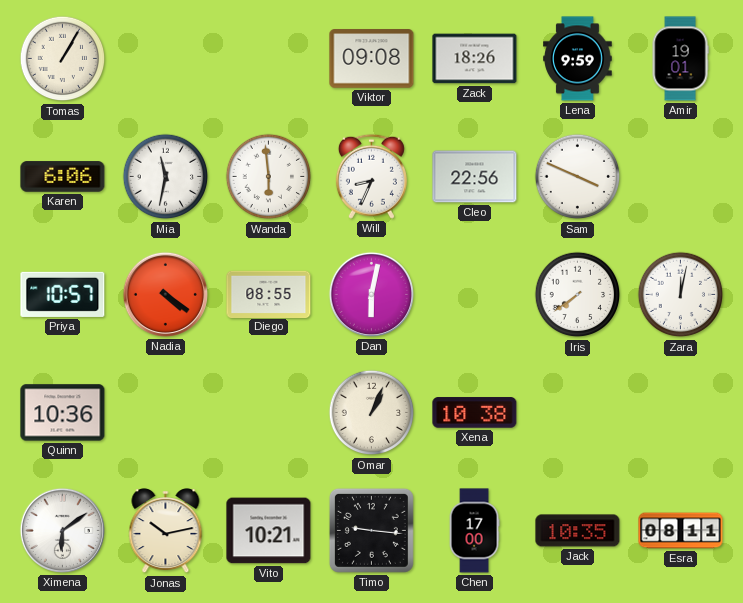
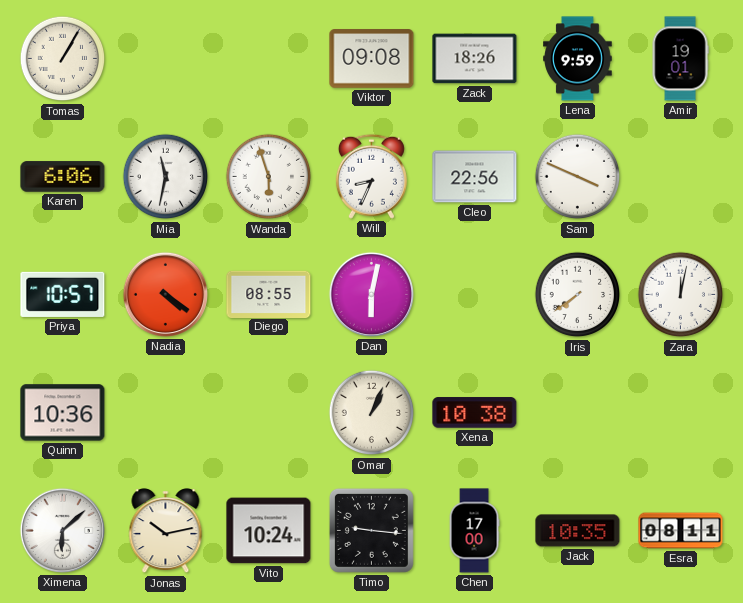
Wanda: 5:59 -> 5:57
Ximena: 6:09 -> 6:08
Vito: 10:21 -> 10:24
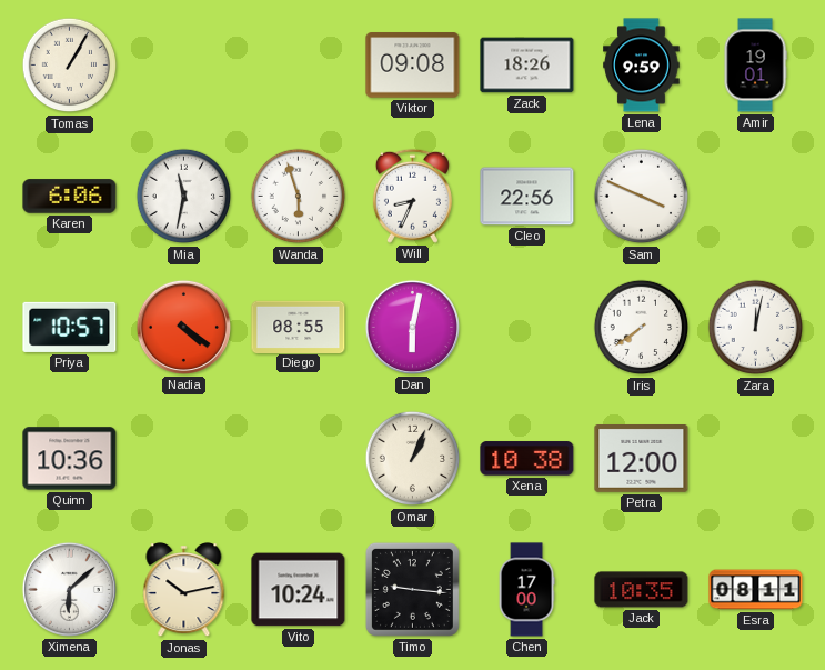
Petra: none -> 12:00
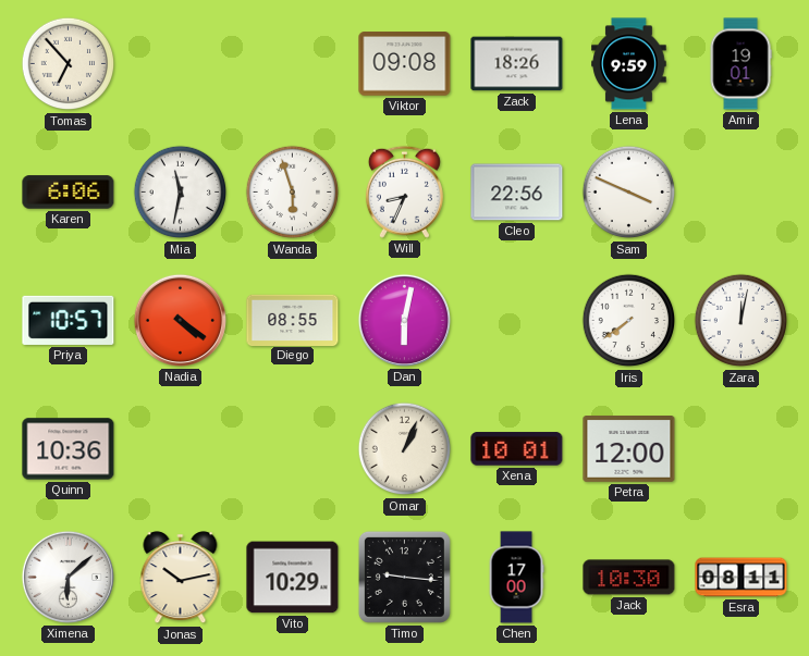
Tomas: 1:05 -> 6:53
Xena: 10:38 -> 10:01
Vito: 10:24 -> 10:29
Jack: 10:35 -> 10:30
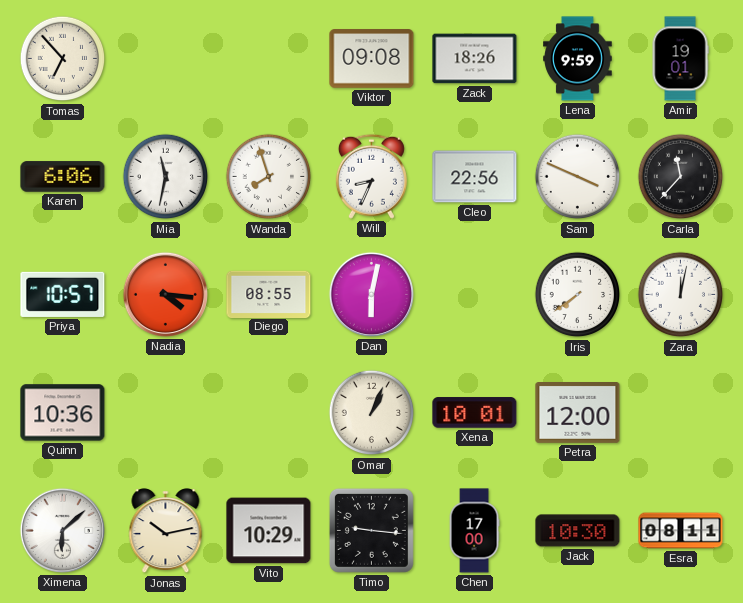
Wanda: 5:57 -> 7:57
Carla: none -> 11:37
Nadia: 4:21 -> 4:16
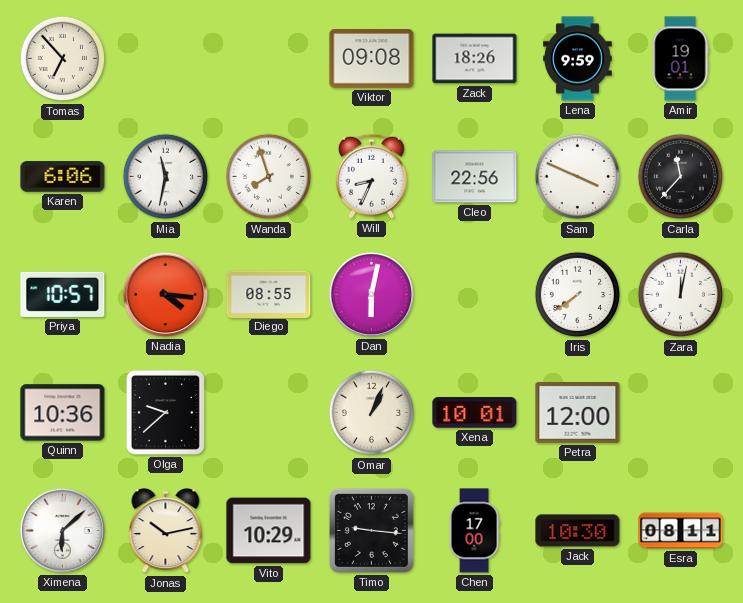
Olga: none -> 9:38
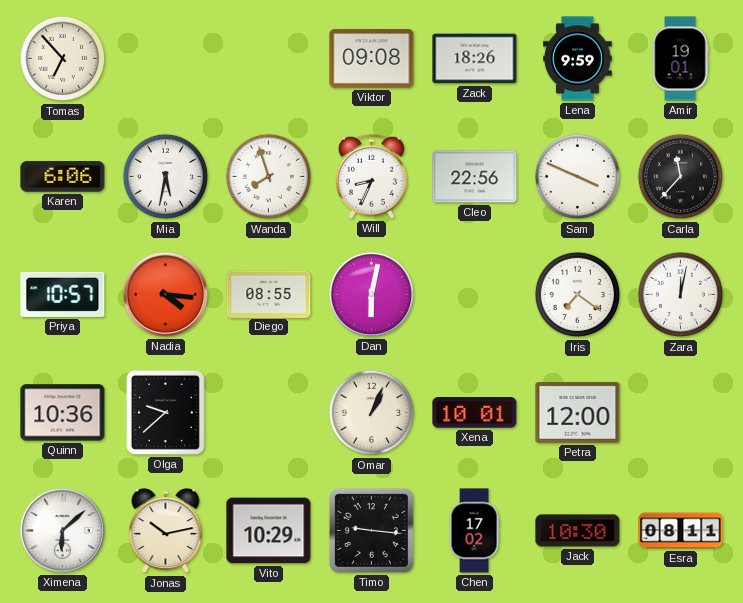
Mia: 11:32 -> 5:32
Iris: 7:39 -> 7:21
Chen: 17:00 -> 17:02
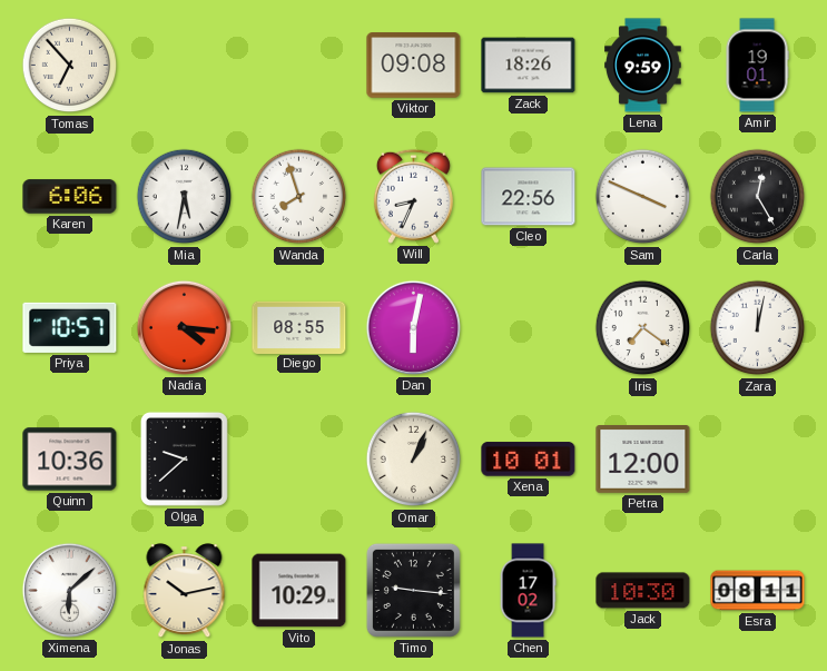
Carla: 11:37 -> 12:25
